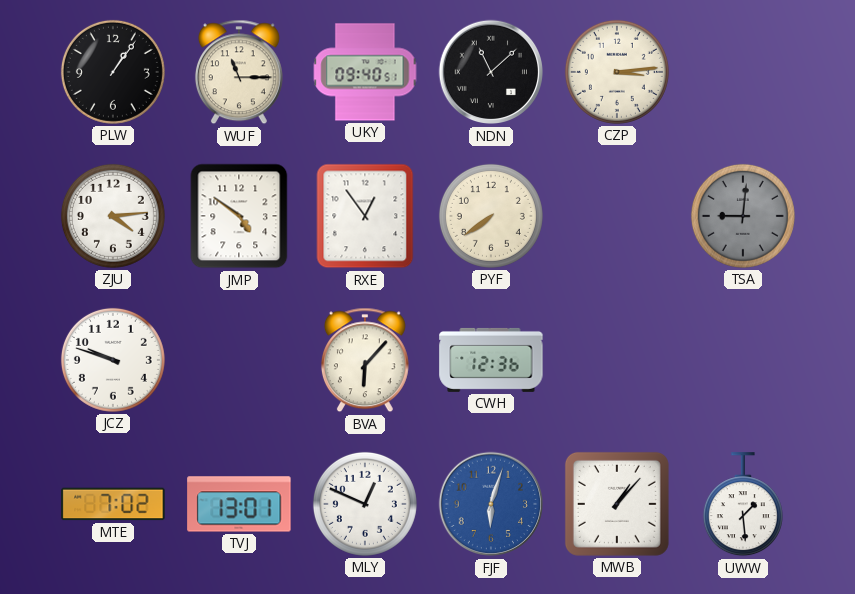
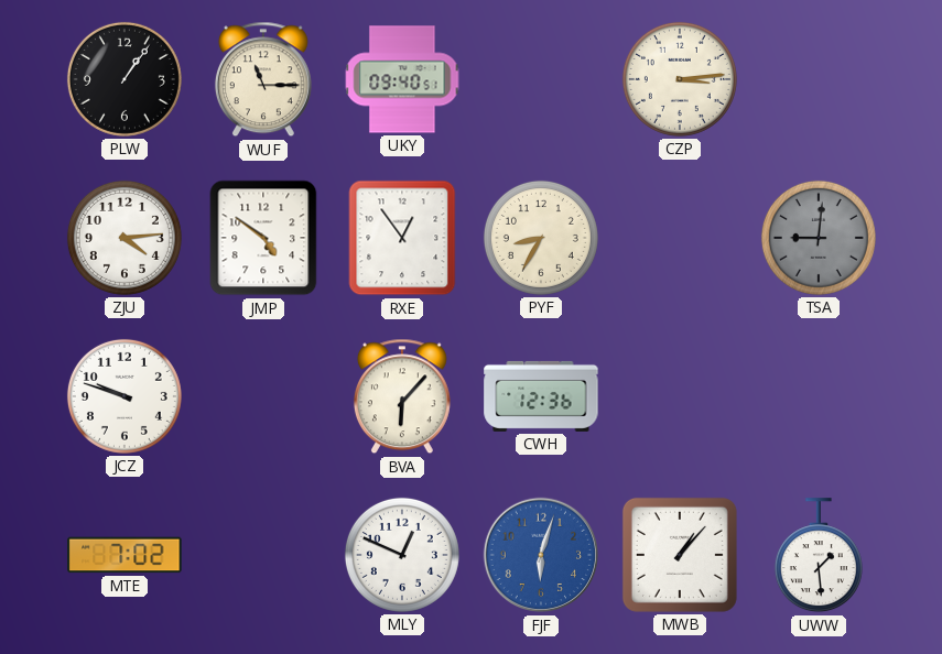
NDN: 11:08 -> none
PYF: 7:39 -> 8:35
TVJ: 13:01 -> none
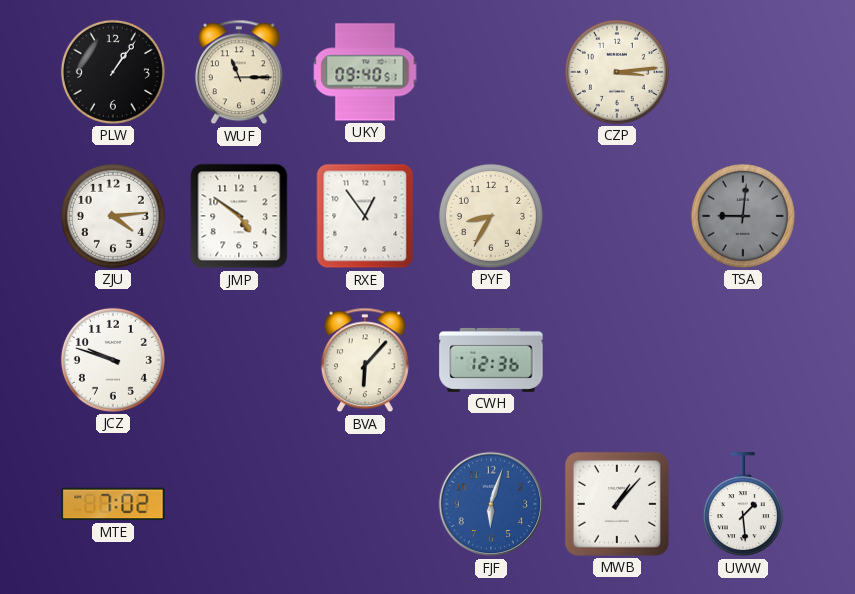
MLY: 12:49 -> none
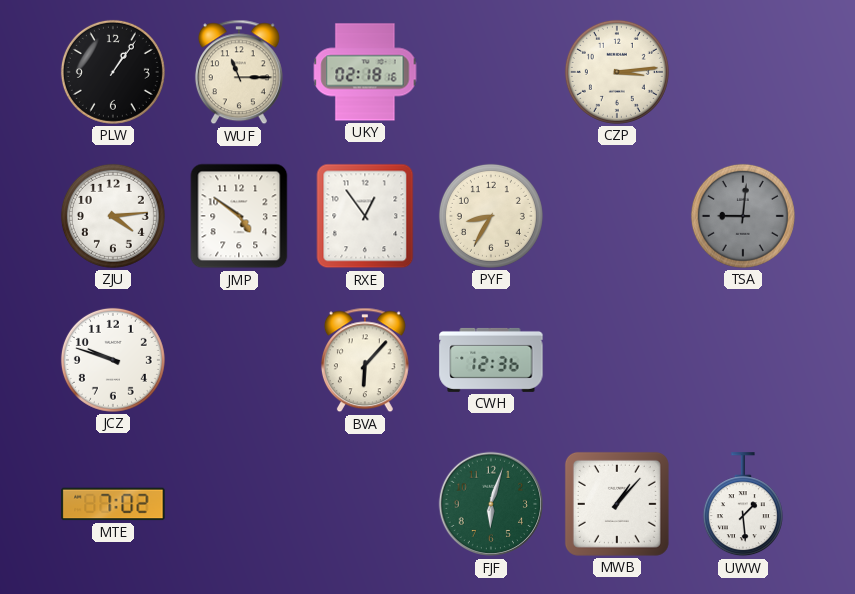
UKY: 09:40 -> 02:18
FJF dial: blue -> green
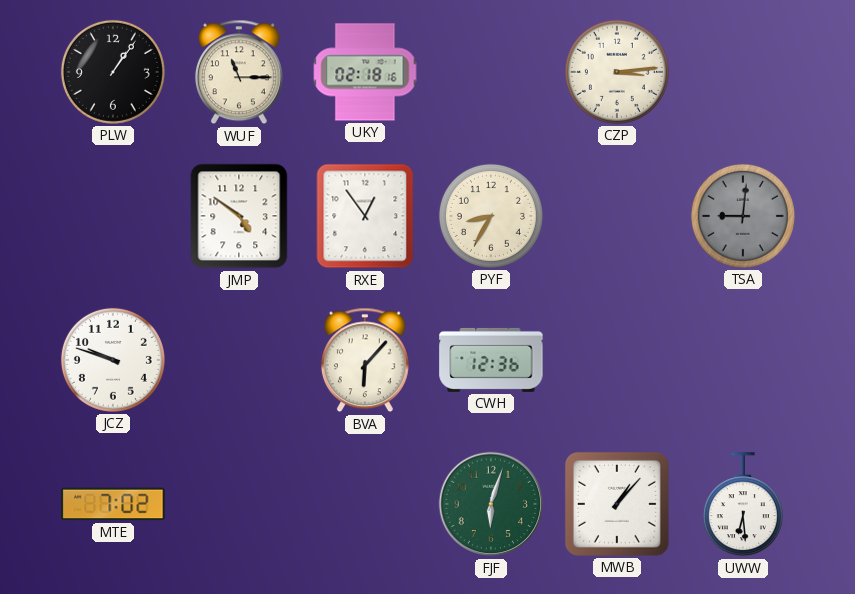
ZJU: 4:14 -> none
UWW: 1:29 -> 6:29
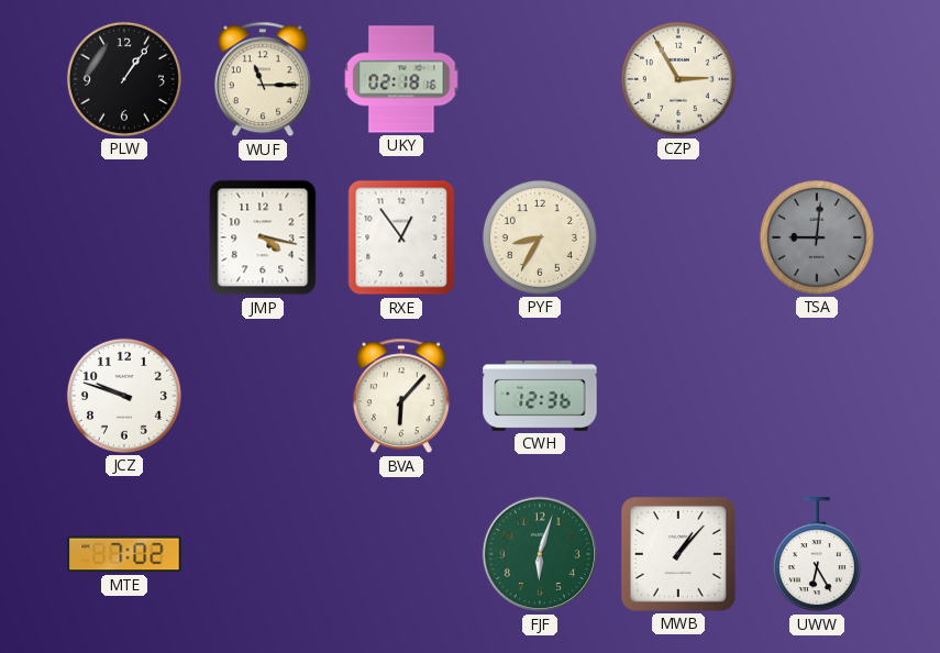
CZP: 3:14 -> 2:55
JMP: 4:51 -> 4:17
UWW: 6:29 -> 6:25
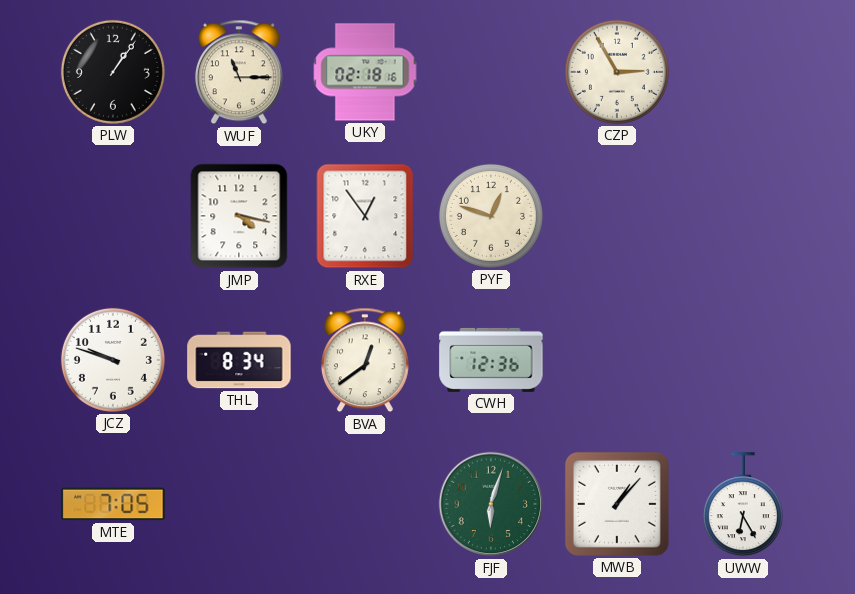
PYF: 8:35 -> 12:48
TSA: 9:01 -> none
THL: none -> 8:34
BVA: 6:07 -> 12:39
MTE: 7:02 -> 7:05
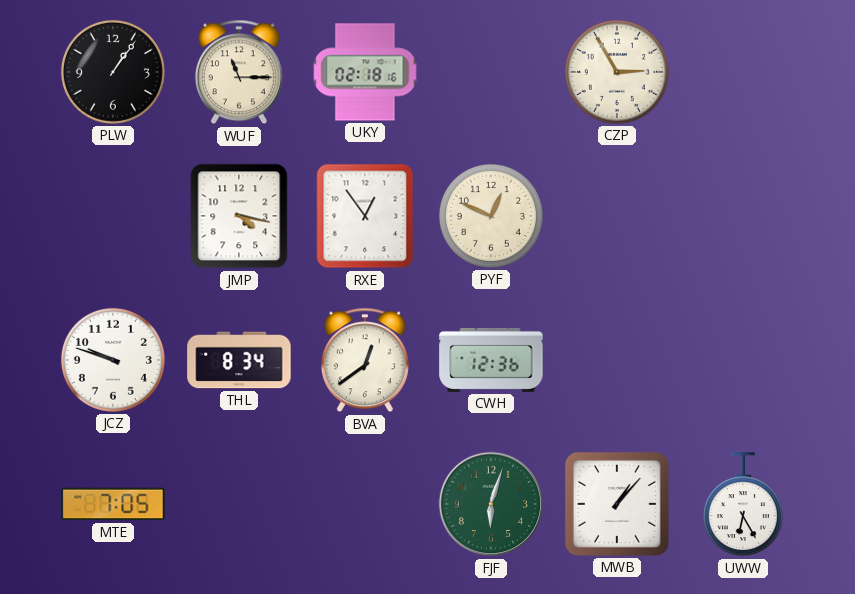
PYF: 12:48 -> 12:49
